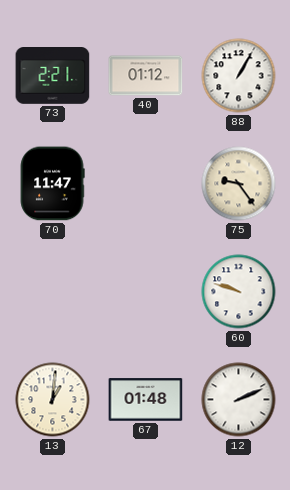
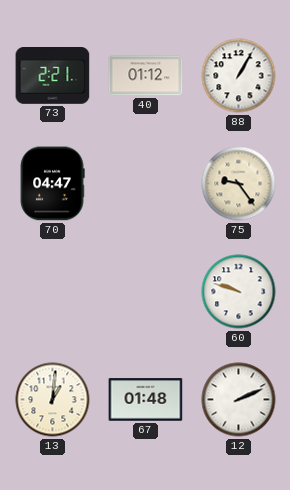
70: 11:47 -> 04:47
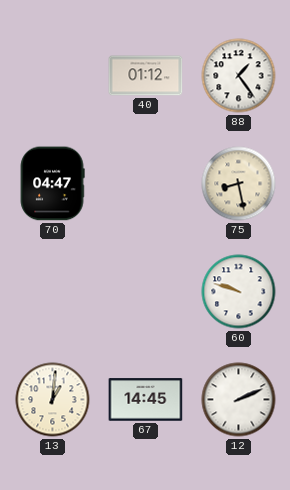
73: 2:21 -> none
88: 1:05 -> 1:24
75: 9:24 -> 8:28
67: 01:48 -> 14:45
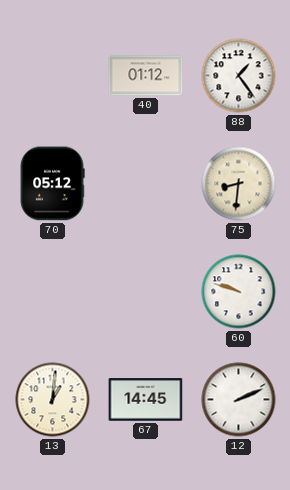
70: 04:47 -> 05:12
75: 8:28 -> 8:31
